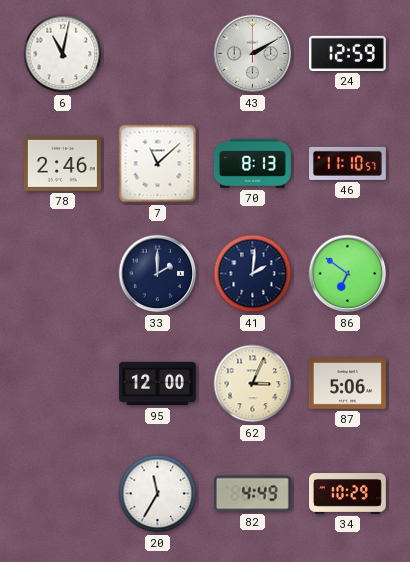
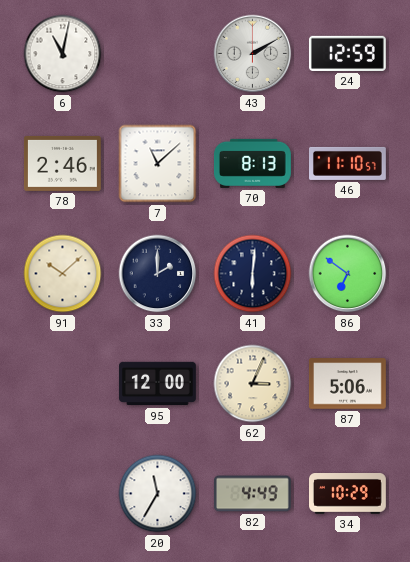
91: none -> 10:08
41: 2:01 -> 6:01
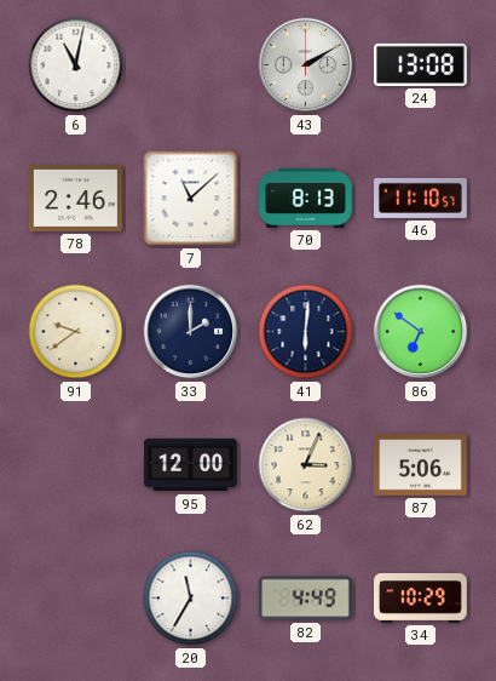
24: 12:59 -> 13:08
91: 10:08 -> 9:39
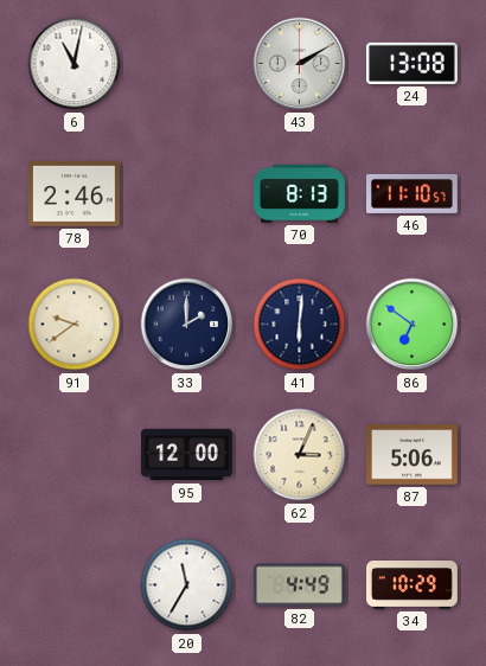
7: 11:08 -> none
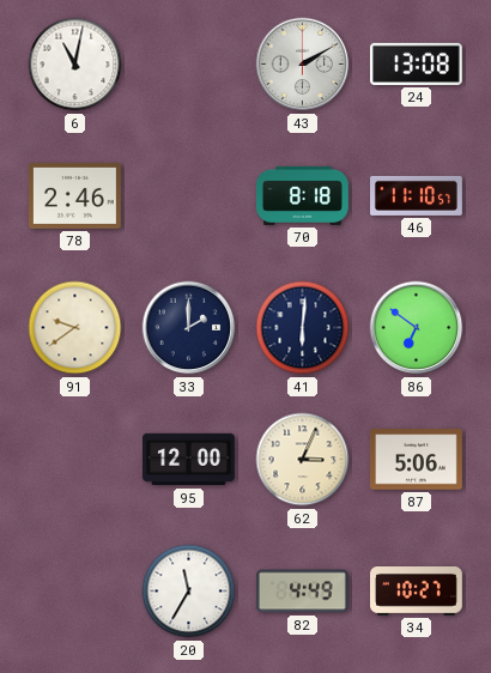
70: 8:13 -> 8:18
34: 10:29 -> 10:27
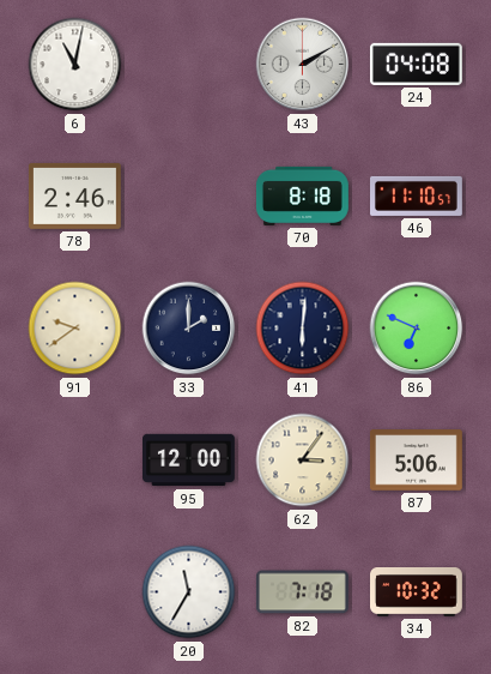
24: 13:08 -> 04:08
86: 6:51 -> 6:49
62: 3:04 -> 3:06
82: 4:49 -> 7:18
34: 10:27 -> 10:32
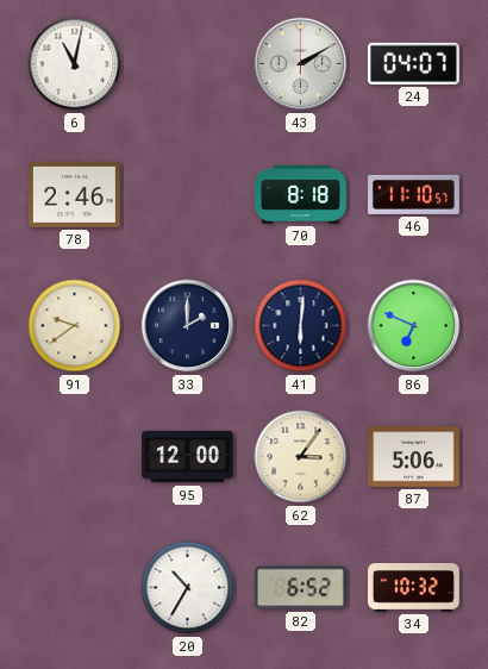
24: 04:08 -> 04:07
20: 11:35 -> 10:35
82: 7:18 -> 6:52
